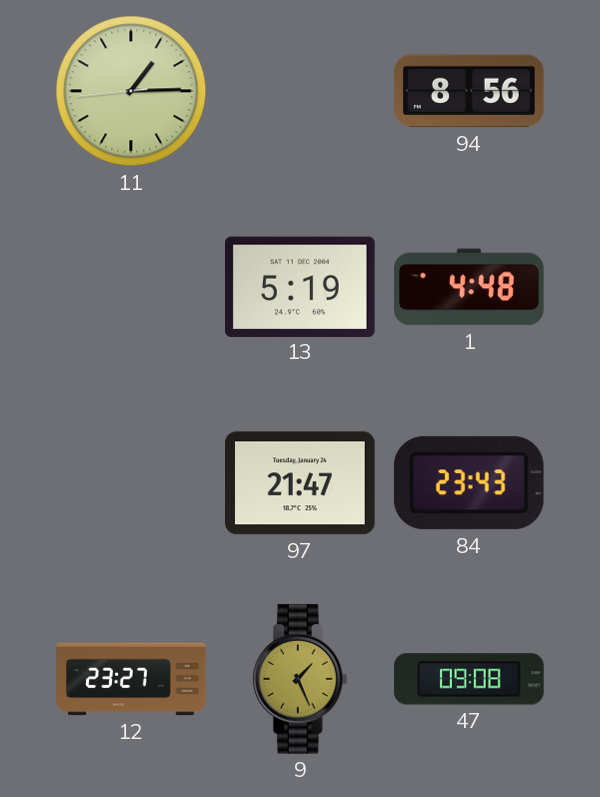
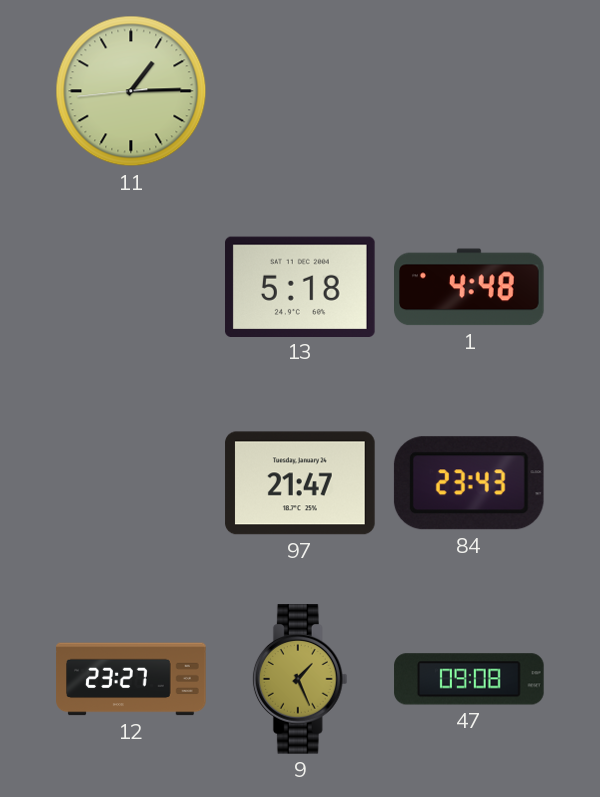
94: 8:56 -> none
13: 5:19 -> 5:18
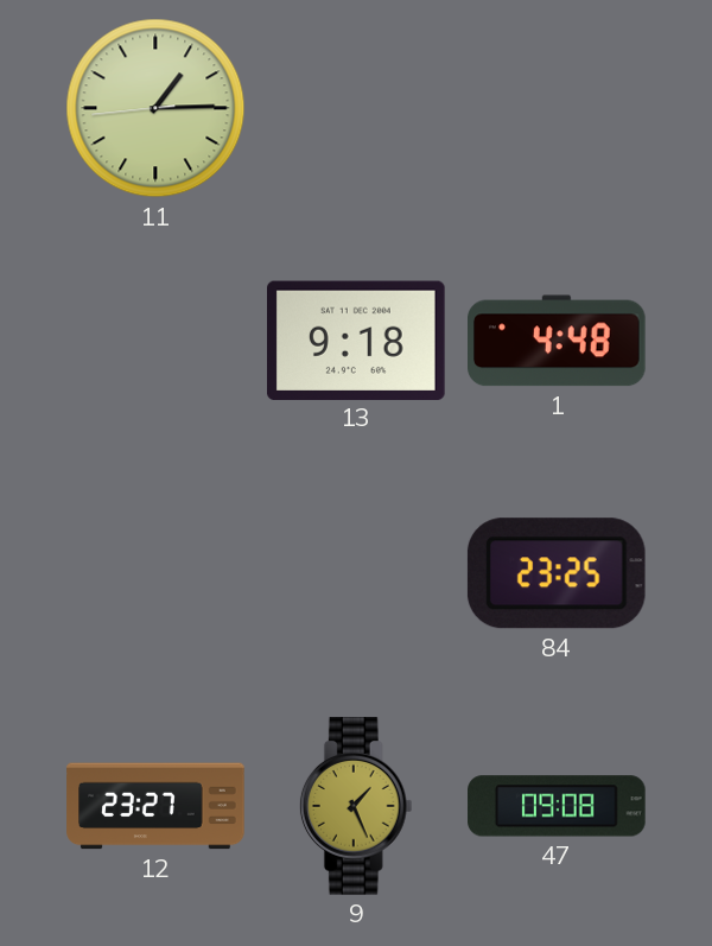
13: 5:18 -> 9:18
97: 21:47 -> none
84: 23:43 -> 23:25
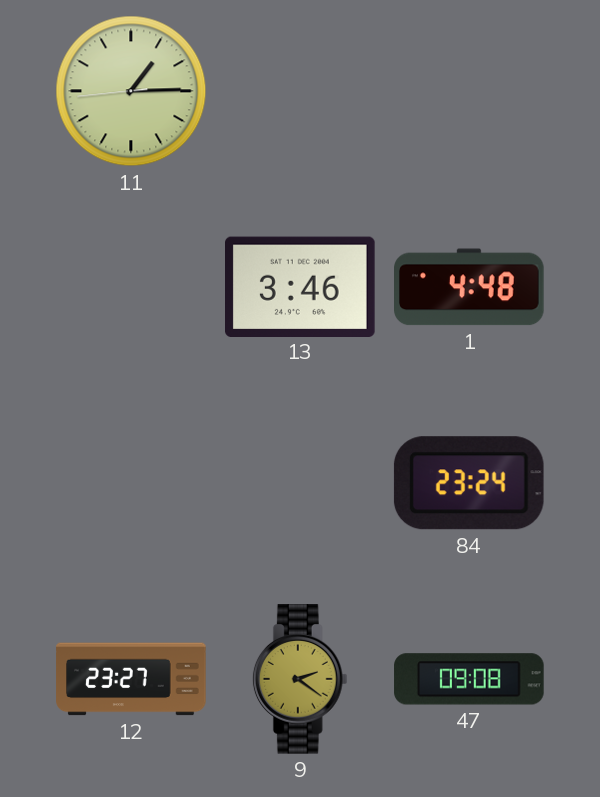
13: 9:18 -> 3:46
84: 23:25 -> 23:24
9: 1:26 -> 2:21
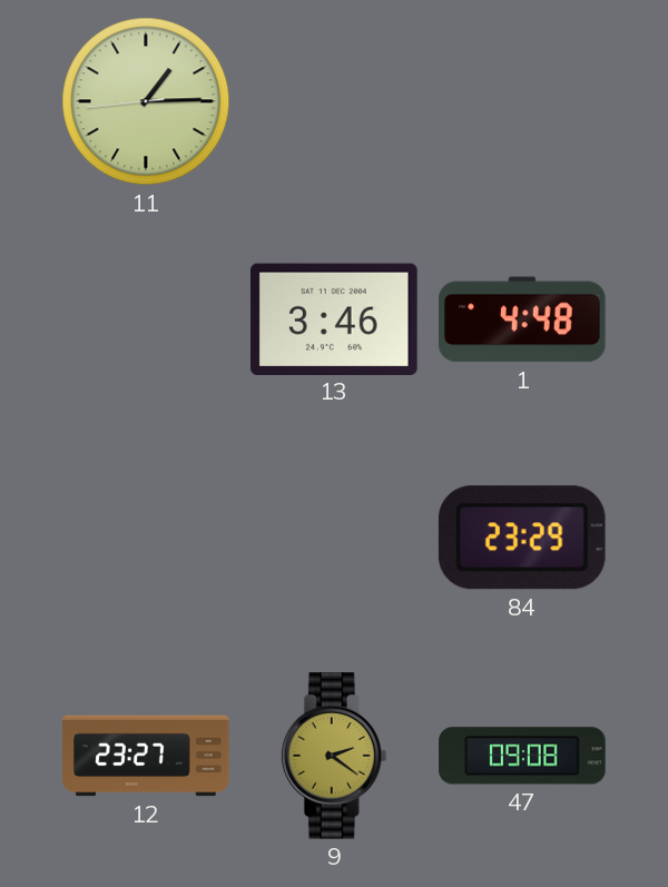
84: 23:24 -> 23:29
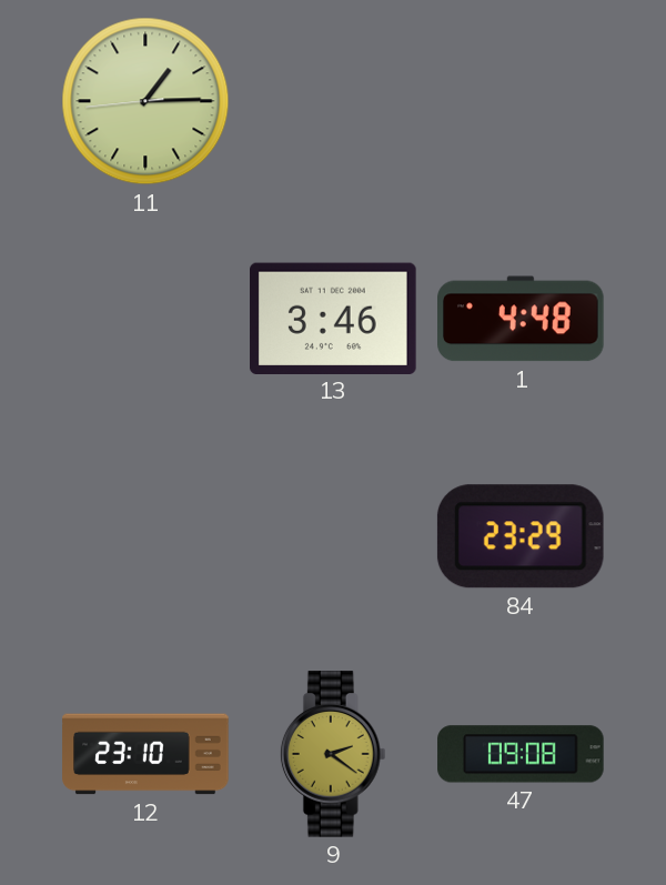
12: 23:27 -> 23:10
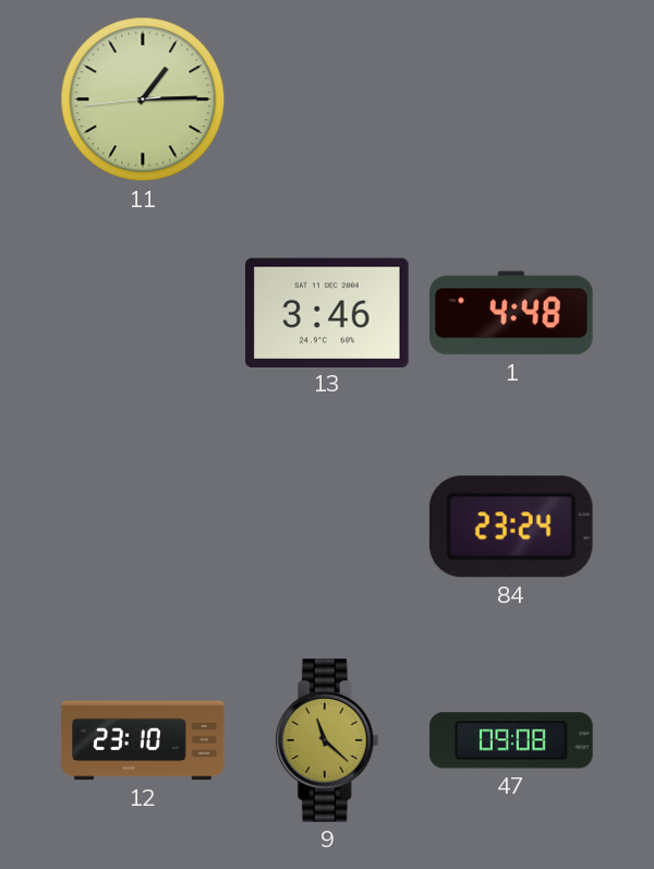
84: 23:29 -> 23:24
9: 2:21 -> 11:22
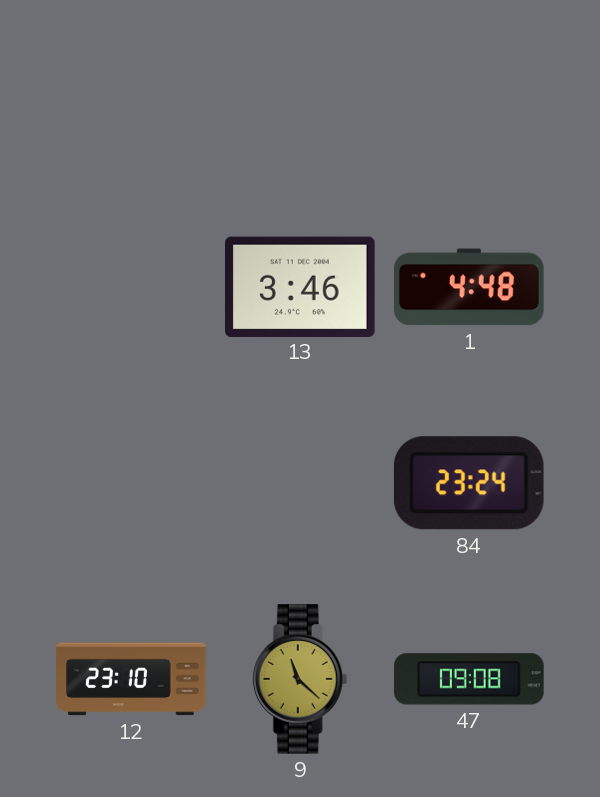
11: 1:14 -> none
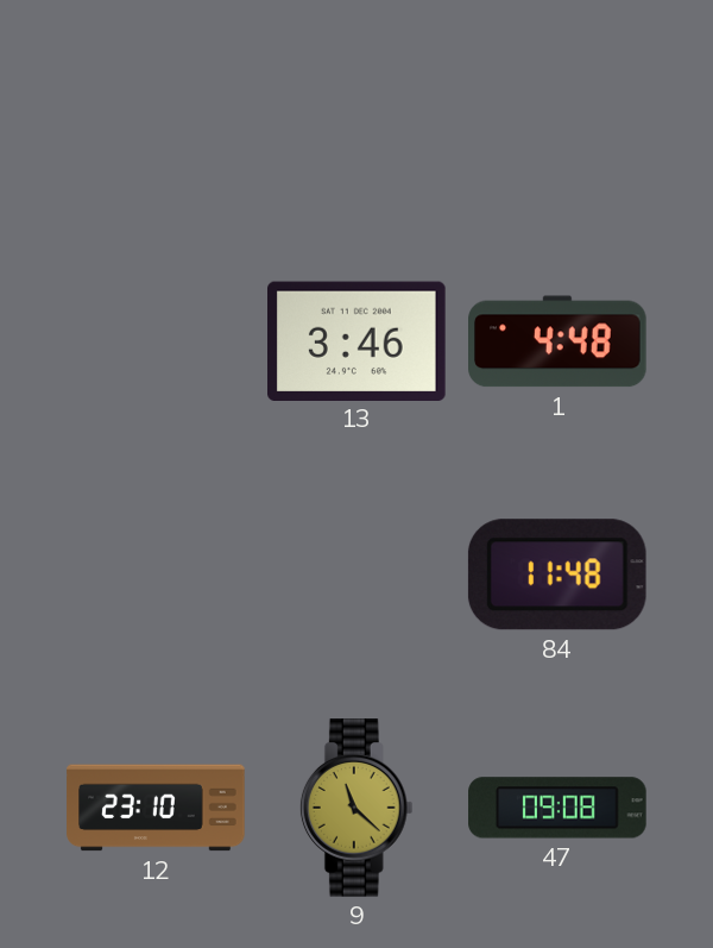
84: 23:24 -> 11:48
